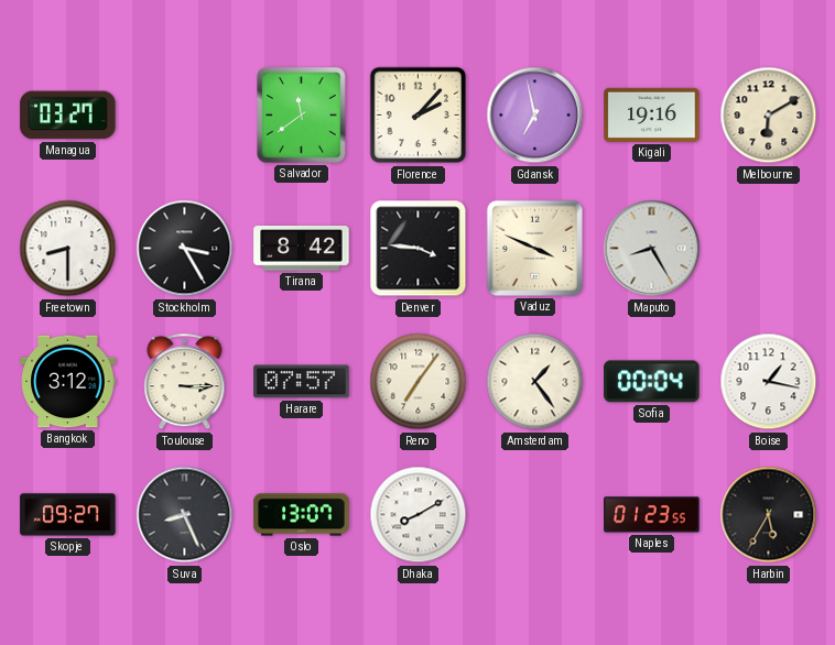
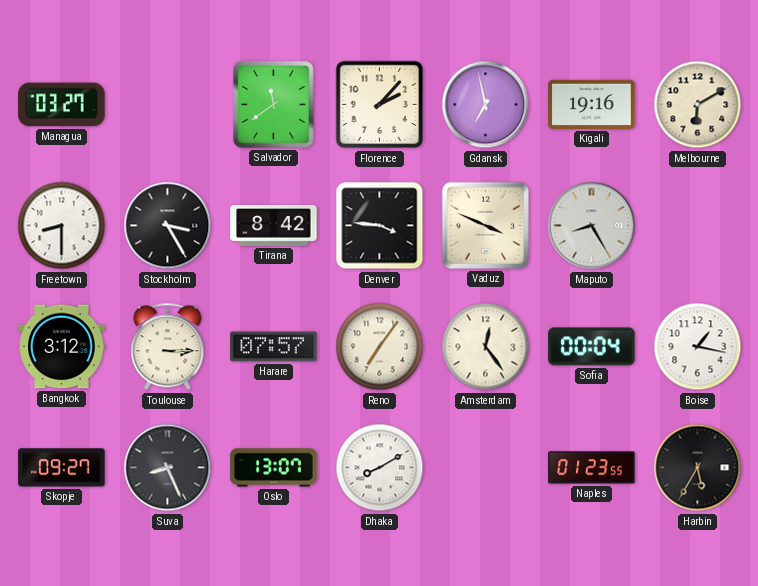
Amsterdam: 1:24 -> 12:24
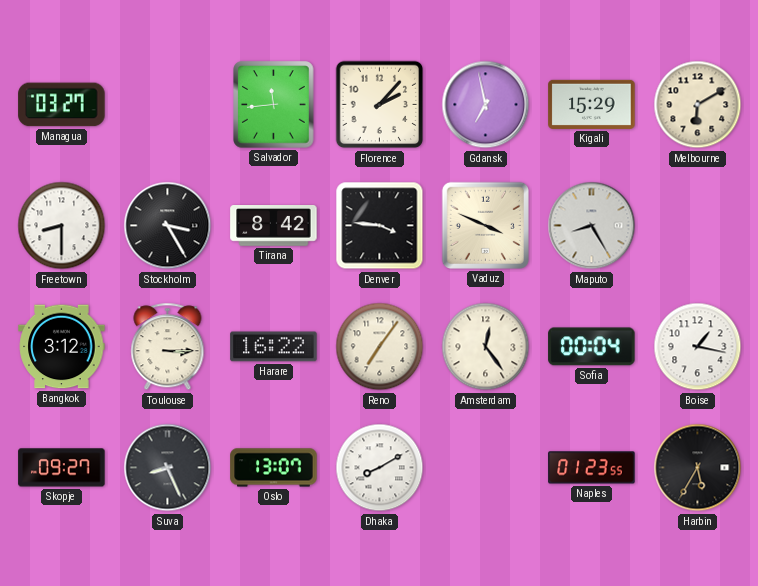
Salvador: 11:39 -> 11:44
Kigali: 19:16 -> 15:29
Harare: 07:57 -> 16:22
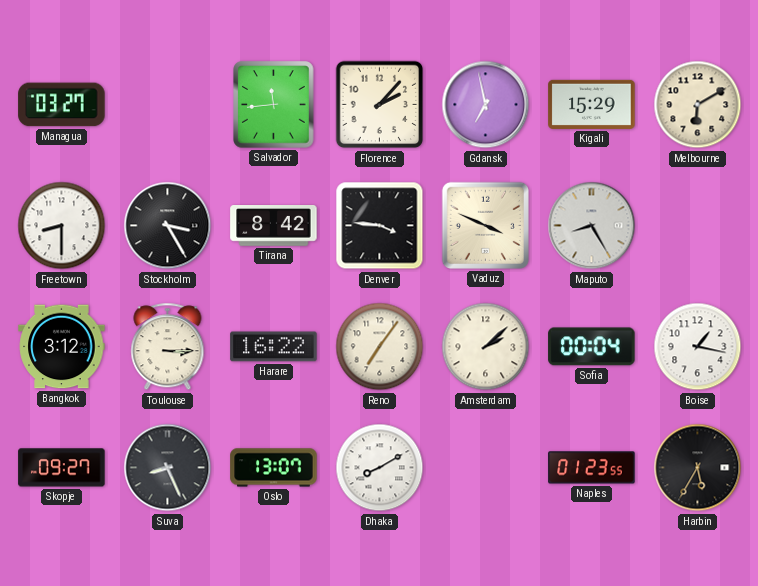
Amsterdam: 12:24 -> 2:08
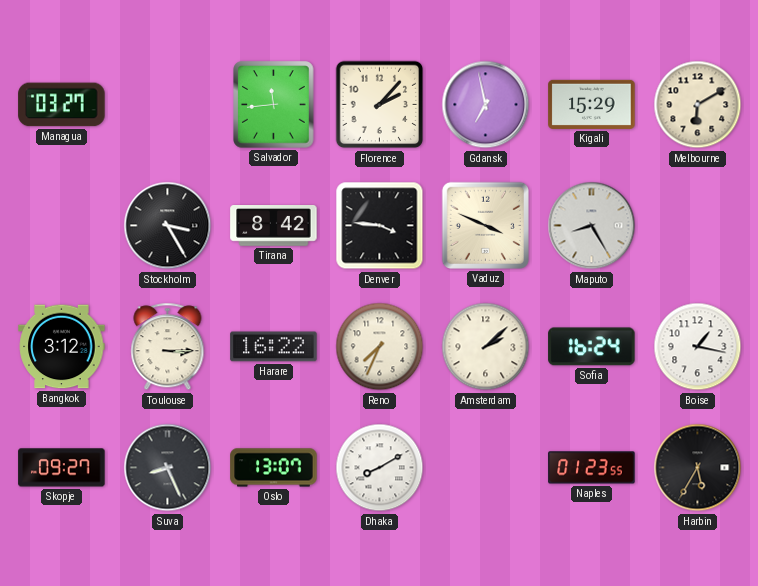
Freetown: 8:30 -> none
Reno: 7:06 -> 7:34
Sofia: 00:04 -> 16:24
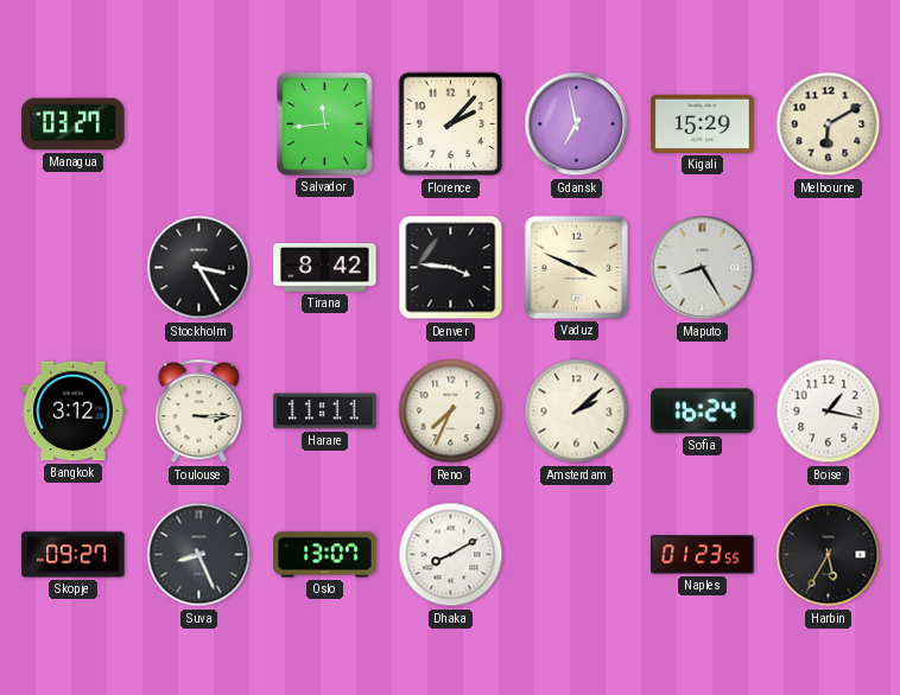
Harare: 16:22 -> 11:11
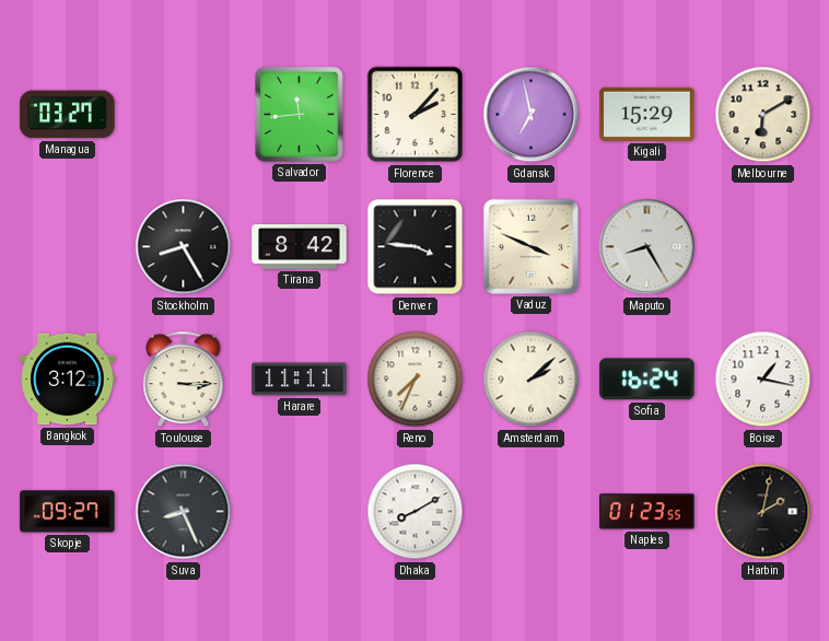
Stockholm: 3:25 -> 8:25
Oslo: 13:07 -> none
Harbin: 5:35 -> 2:02
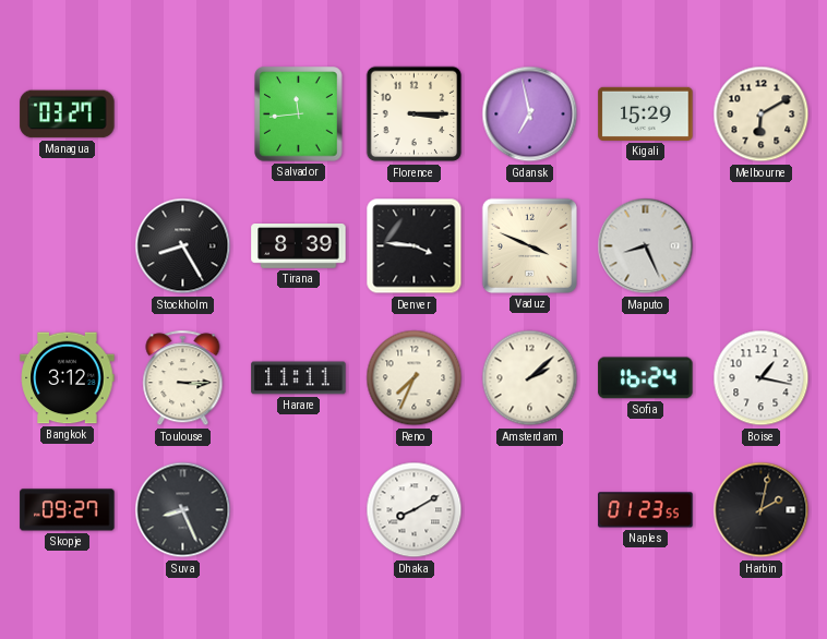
Florence: 2:07 -> 3:15
Tirana: 8:42 -> 8:39
Maputo: 8:25 -> 8:26
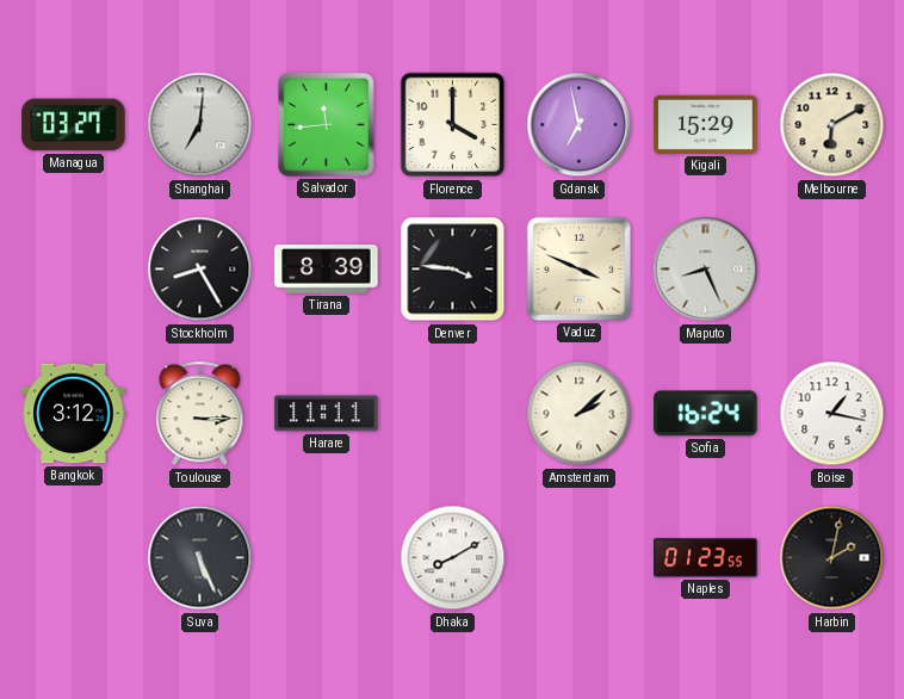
Shanghai: none -> 7:01
Florence: 3:15 -> 4:00
Reno: 7:34 -> none
Skopje: 09:27 -> none
Suva: 8:26 -> 5:26
